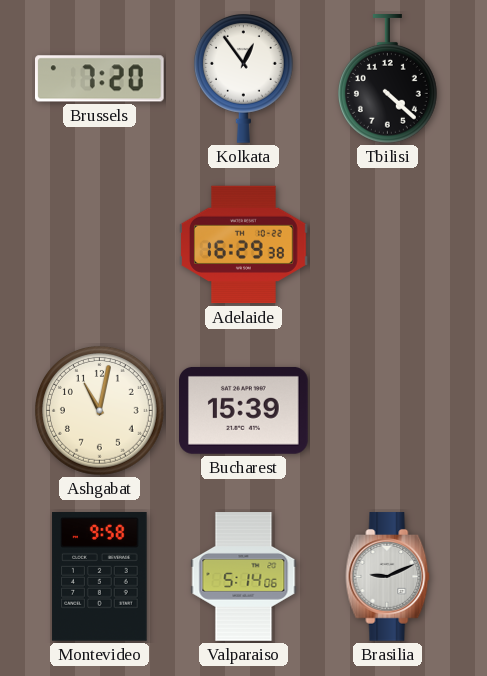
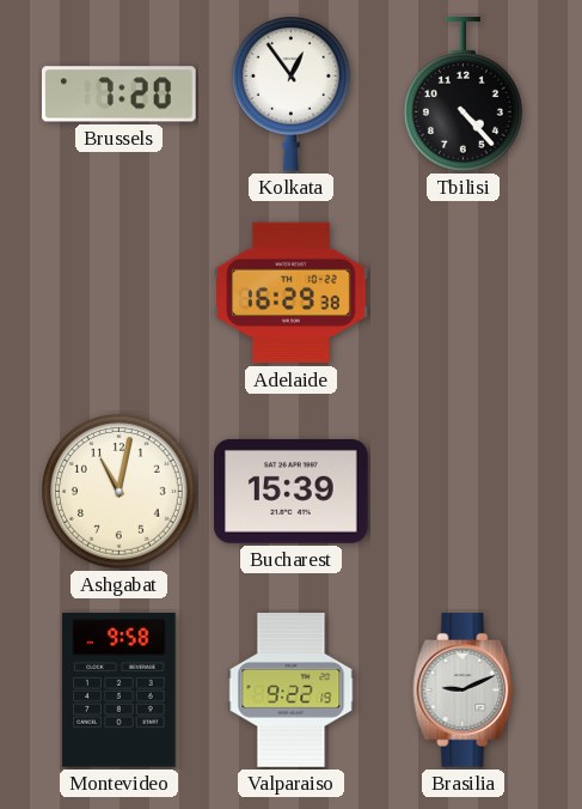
Tbilisi: 4:22 -> 4:23
Valparaiso: 5:14 -> 9:22
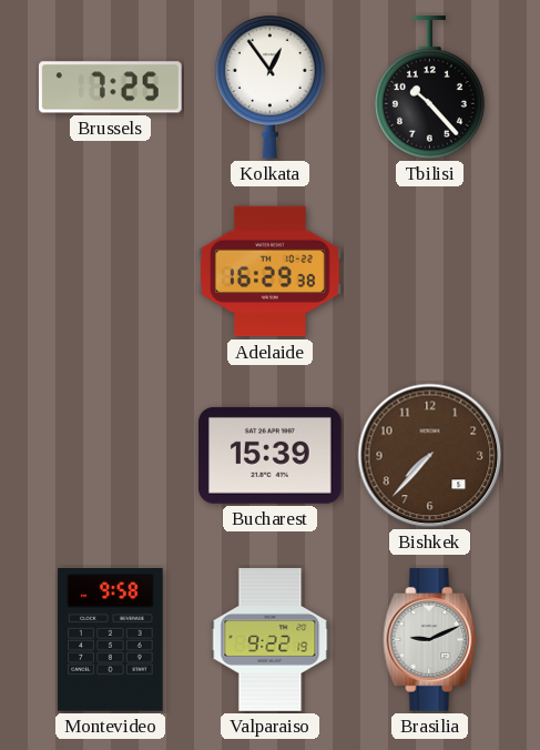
Brussels: 7:20 -> 7:25
Tbilisi: 4:23 -> 10:23
Ashgabat: 11:02 -> none
Bishkek: none -> 7:37
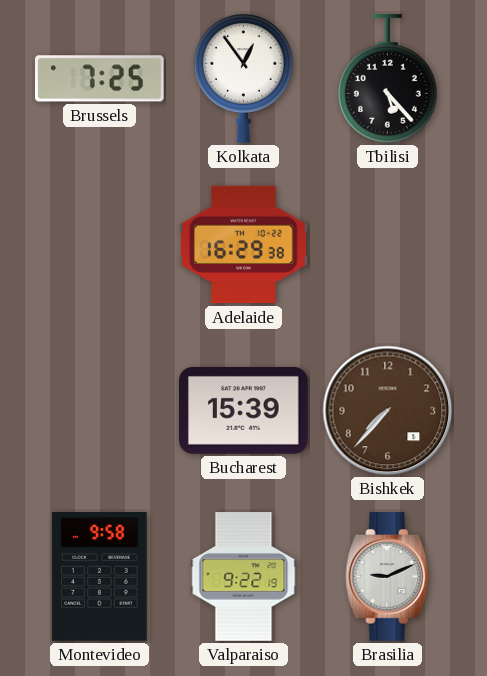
Tbilisi: 10:23 -> 5:23
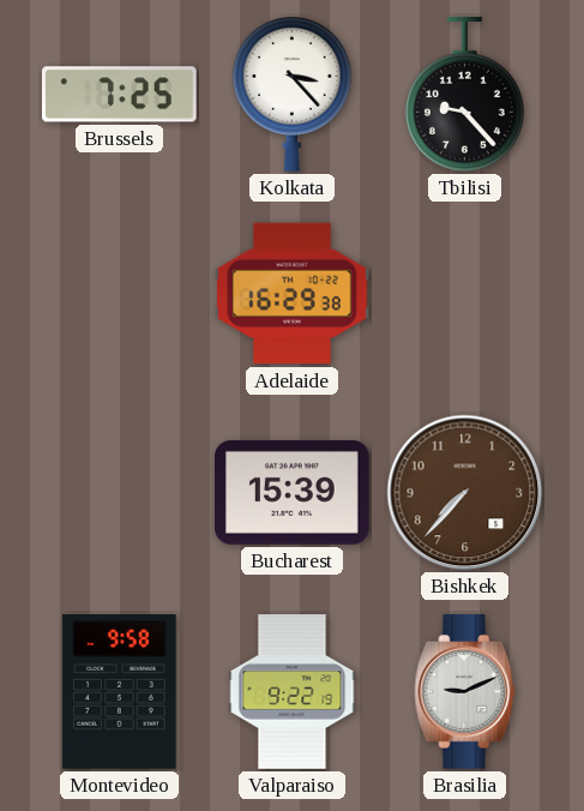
Kolkata: 12:54 -> 3:23
Tbilisi: 5:23 -> 9:23
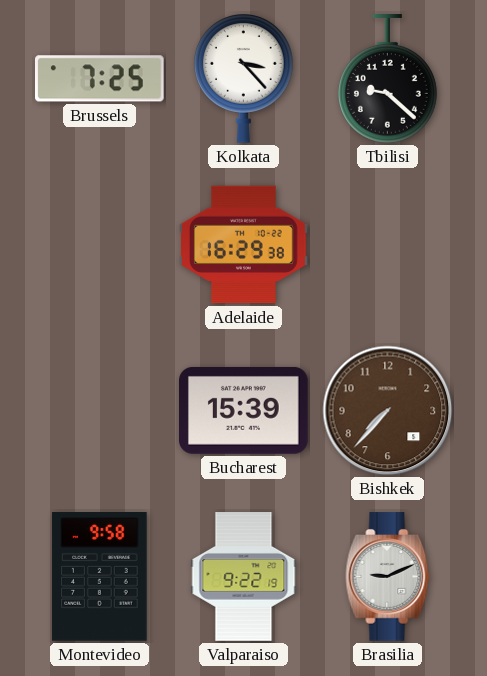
Tbilisi: 9:23 -> 9:22
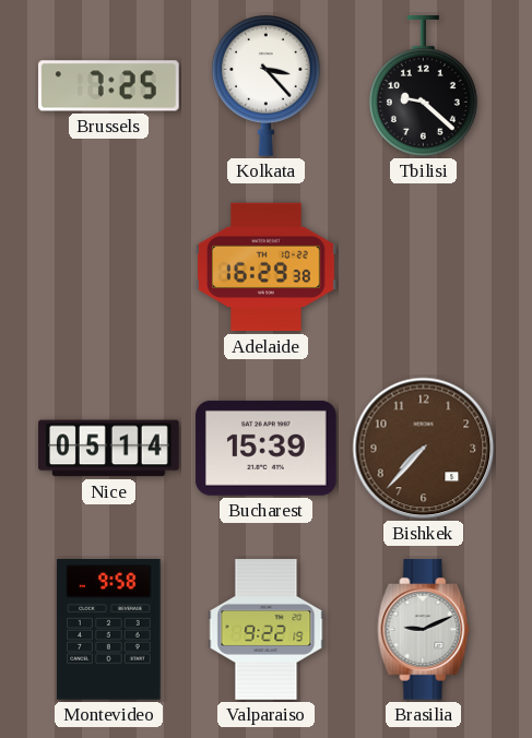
Nice: none -> 05:14
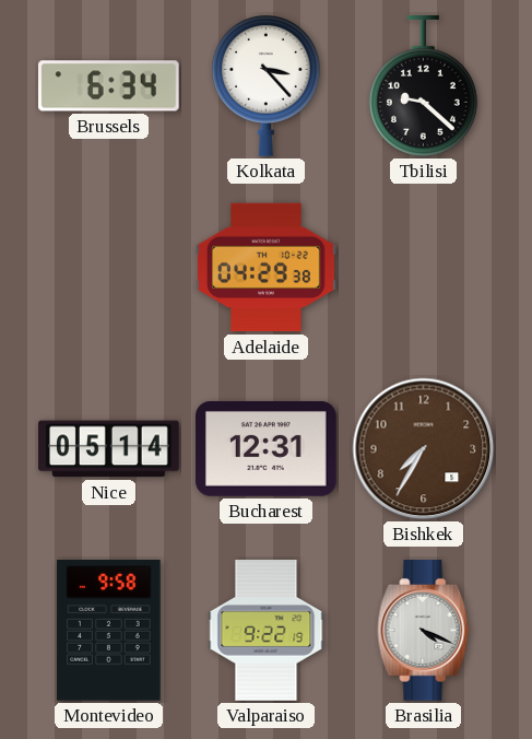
Brussels: 7:25 -> 6:34
Adelaide: 16:29 -> 04:29
Bucharest: 15:39 -> 12:31
Bishkek: 7:37 -> 7:35
Brasilia: 9:11 -> 4:19
